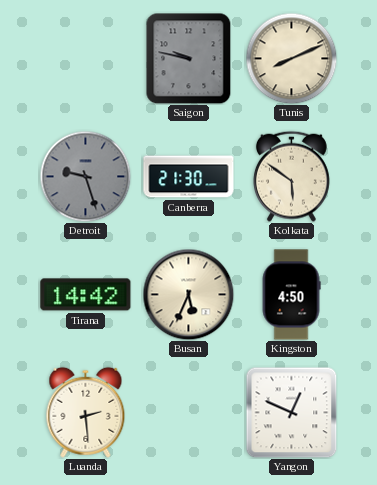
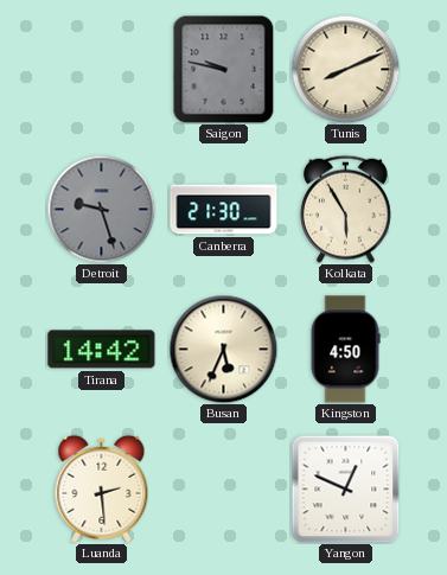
Kolkata: 5:51 -> 5:55
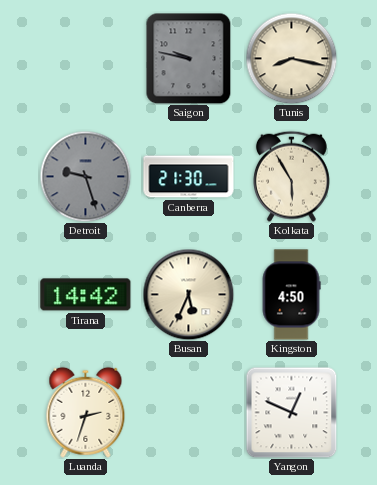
Tunis: 8:11 -> 8:17
Luanda: 2:29 -> 2:33
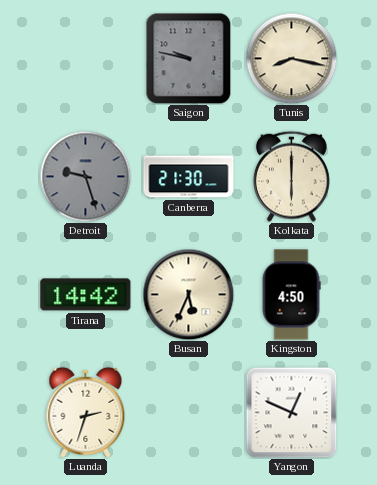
Kolkata: 5:55 -> 6:00
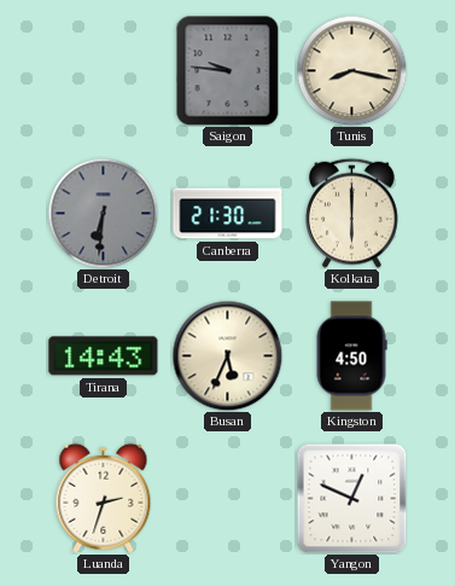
Saigon: 9:47 -> 9:46
Detroit: 9:27 -> 6:31
Tirana: 14:42 -> 14:43
